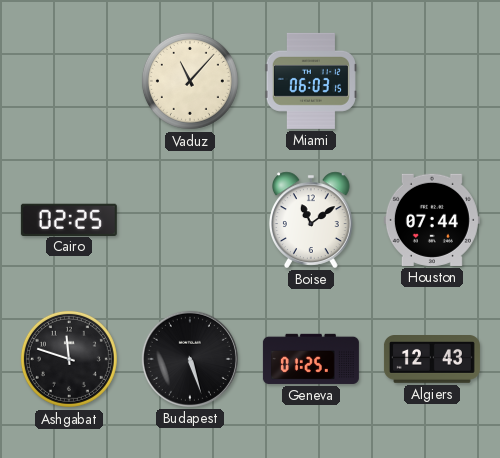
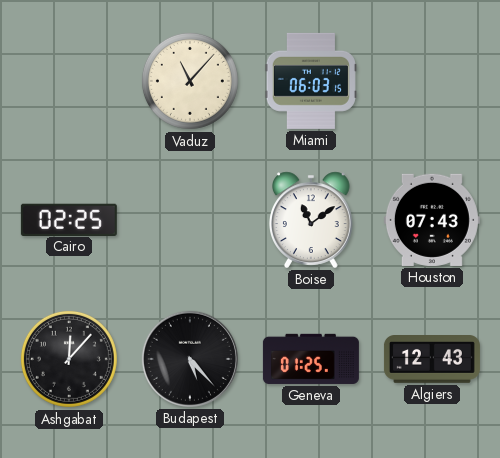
Houston: 07:44 -> 07:43
Ashgabat: 11:48 -> 12:07
Budapest: 5:27 -> 5:23
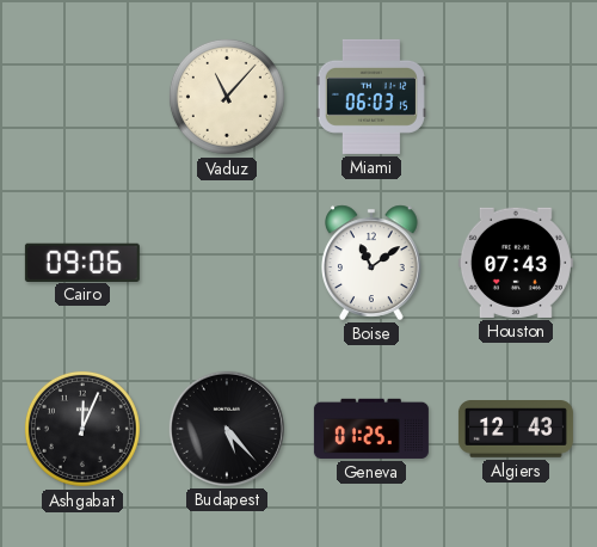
Cairo: 02:25 -> 09:06
Ashgabat: 12:07 -> 12:04
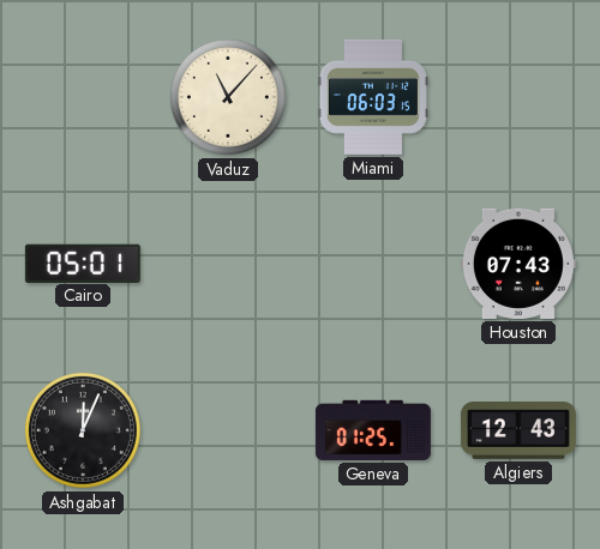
Cairo: 09:06 -> 05:01
Boise: 11:09 -> none
Budapest: 5:23 -> none
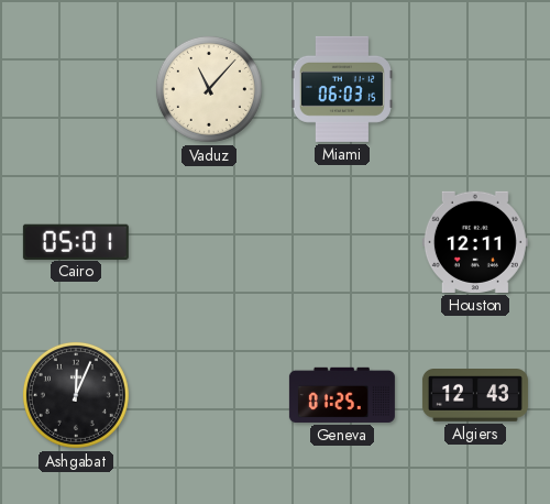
Houston: 07:43 -> 12:11
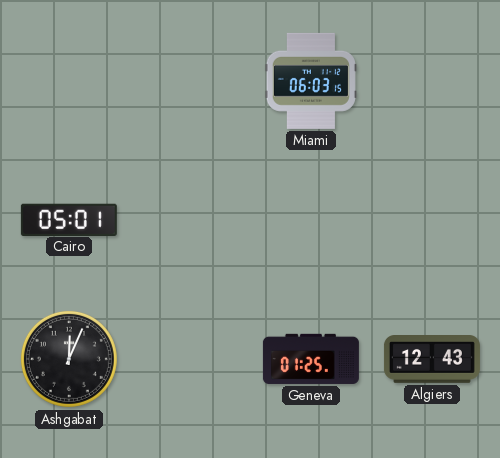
Vaduz: 11:07 -> none
Houston: 12:11 -> none
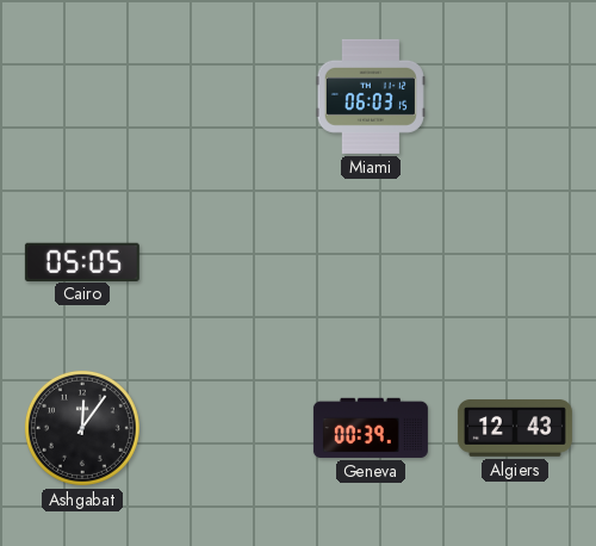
Cairo: 05:01 -> 05:05
Ashgabat: 12:04 -> 12:06
Geneva: 01:25 -> 00:39
